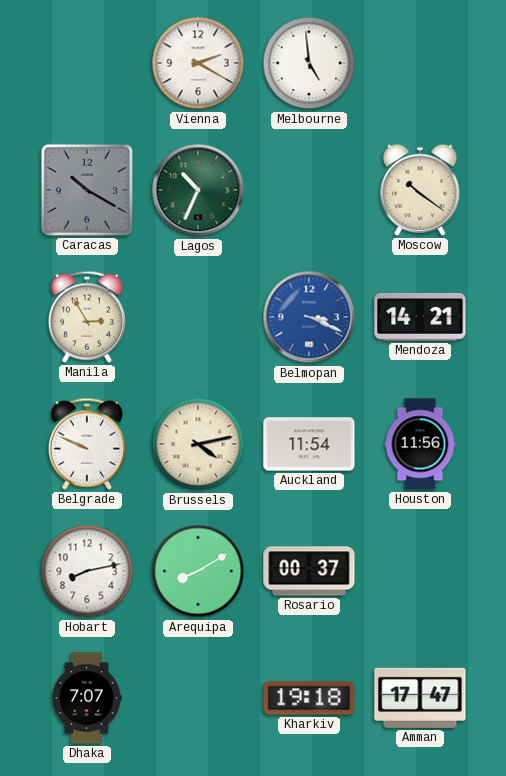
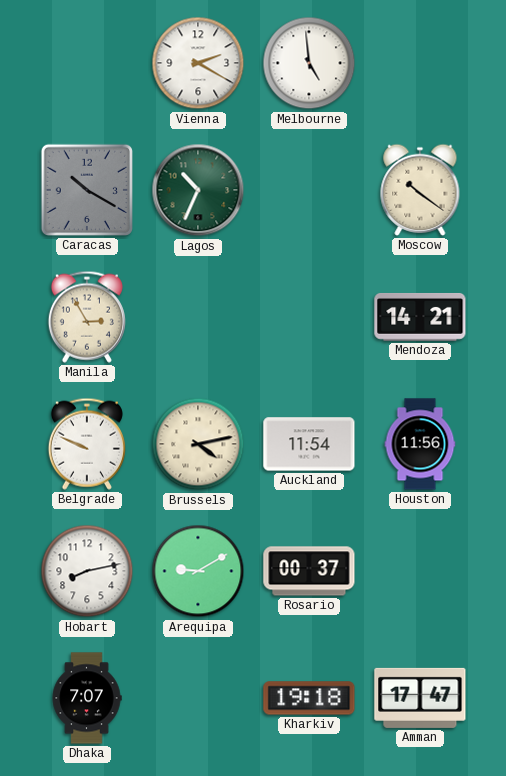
Belmopan: 3:19 -> none
Arequipa: 8:10 -> 9:10
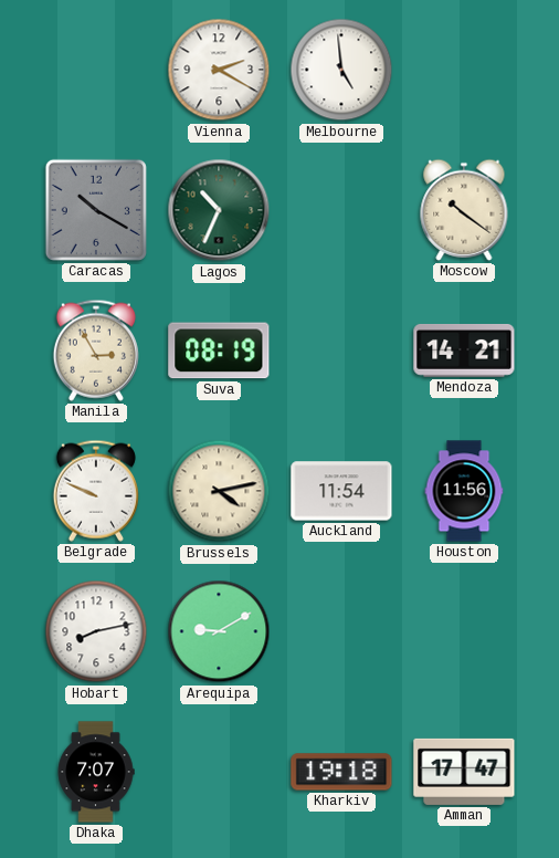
Suva: none -> 08:19
Rosario: 00:37 -> none
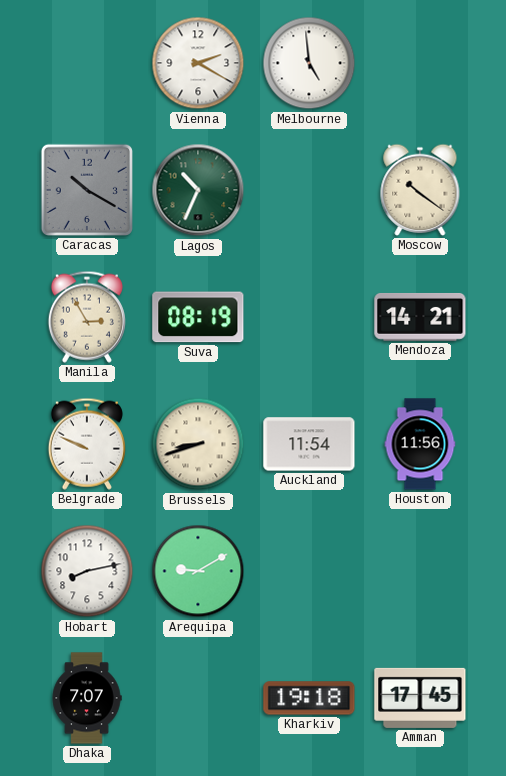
Brussels: 4:13 -> 8:42
Amman: 17:47 -> 17:45
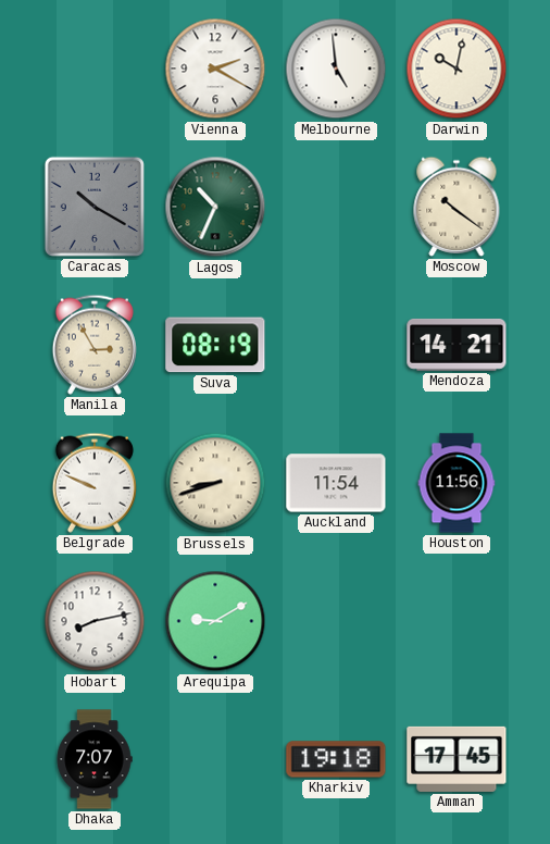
Darwin: none -> 10:02
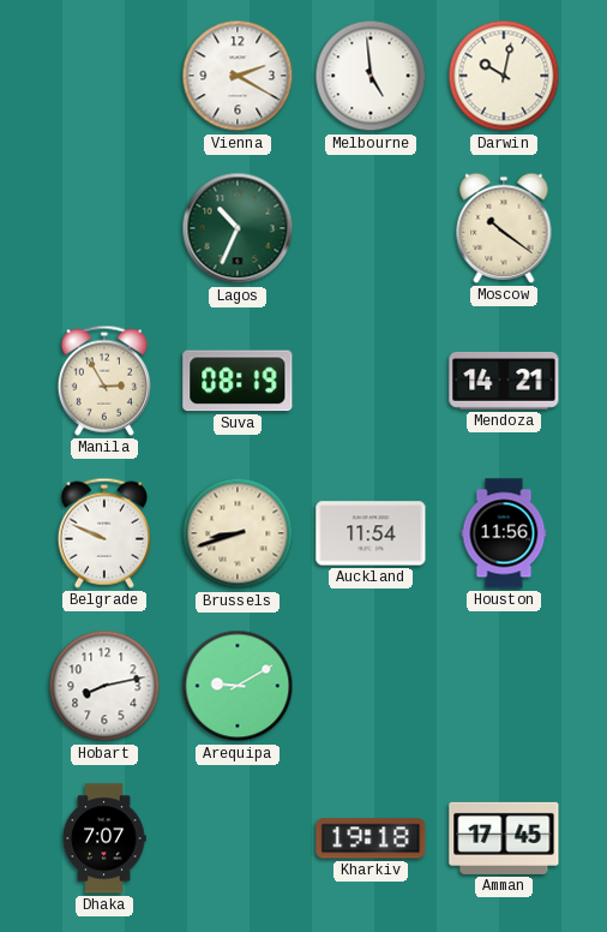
Caracas: 10:20 -> none
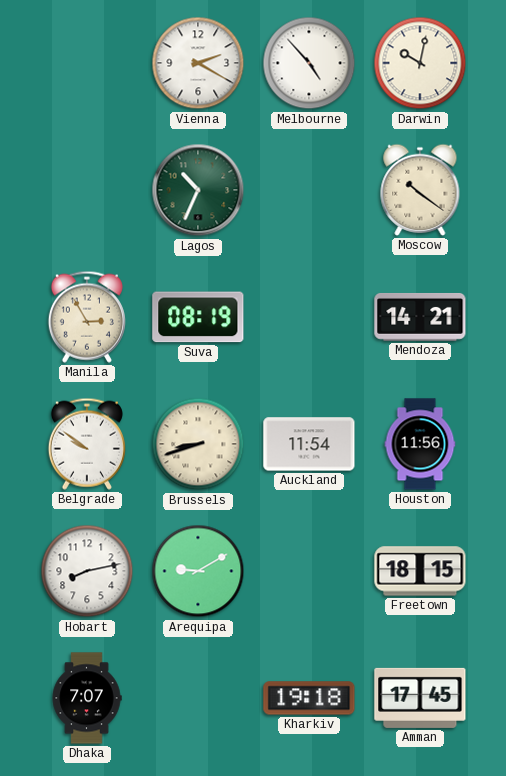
Melbourne: 4:59 -> 4:53
Belgrade: 9:49 -> 9:51
Freetown: none -> 18:15
